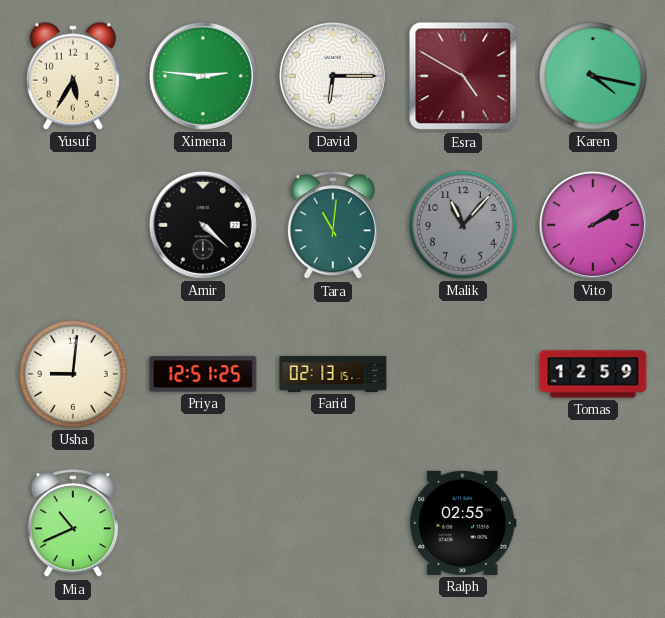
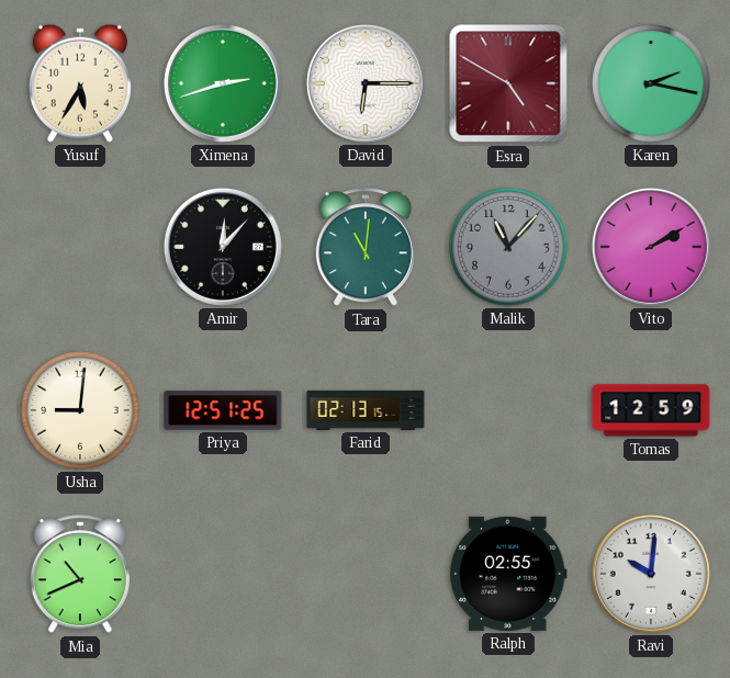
Ximena: 2:46 -> 2:42
Karen: 4:17 -> 2:17
Amir: 4:22 -> 12:07
Ravi: none -> 10:01
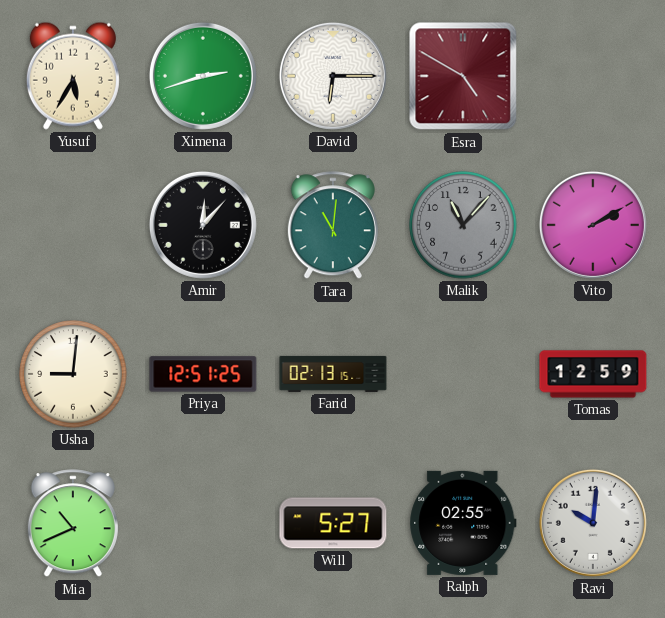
Karen: 2:17 -> none
Will: none -> 5:27
